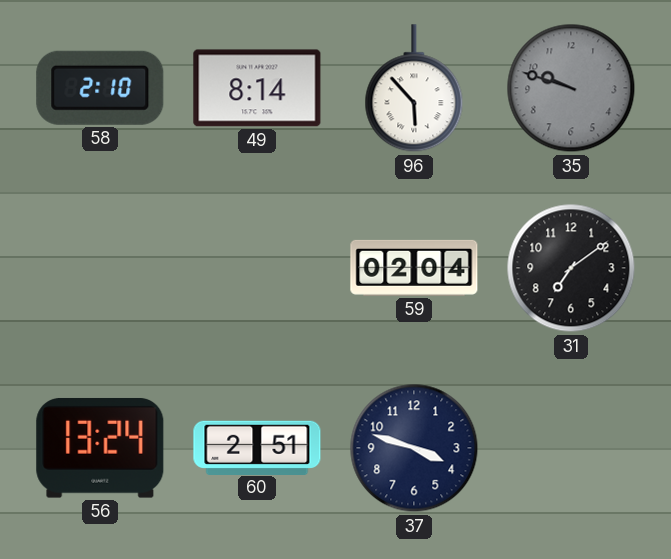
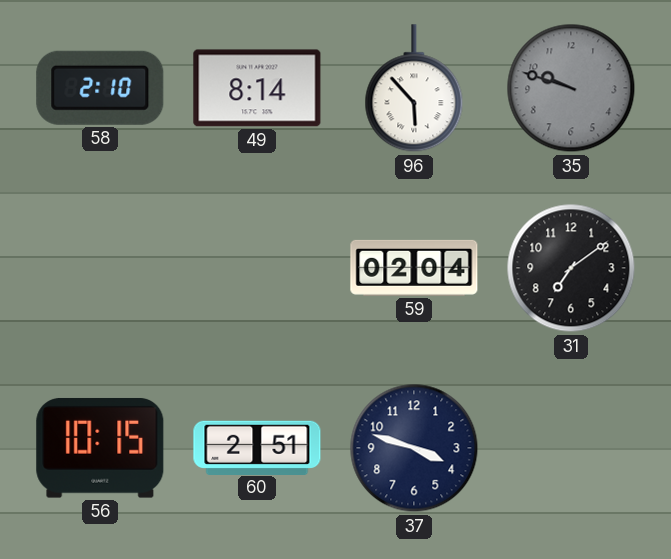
56: 13:24 -> 10:15
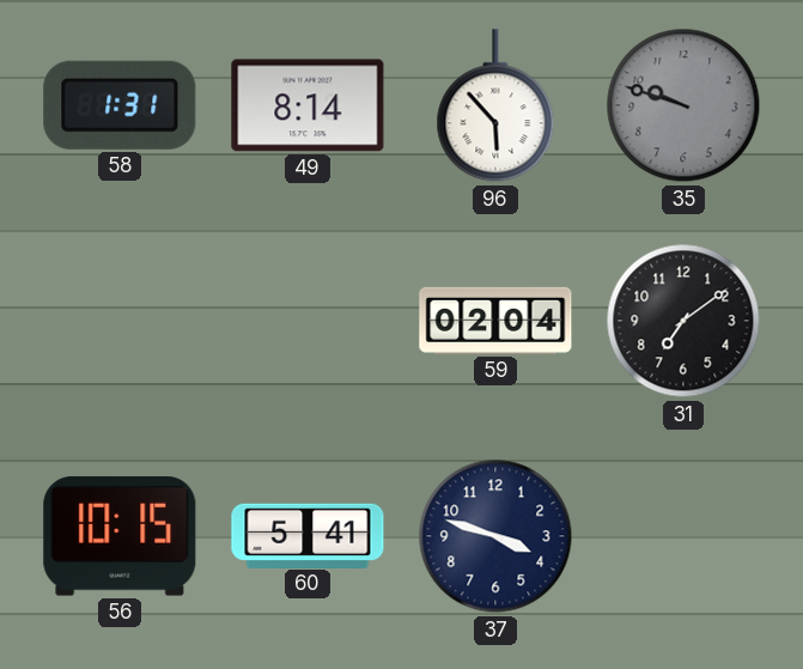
58: 2:10 -> 1:31
60: 2:51 -> 5:41
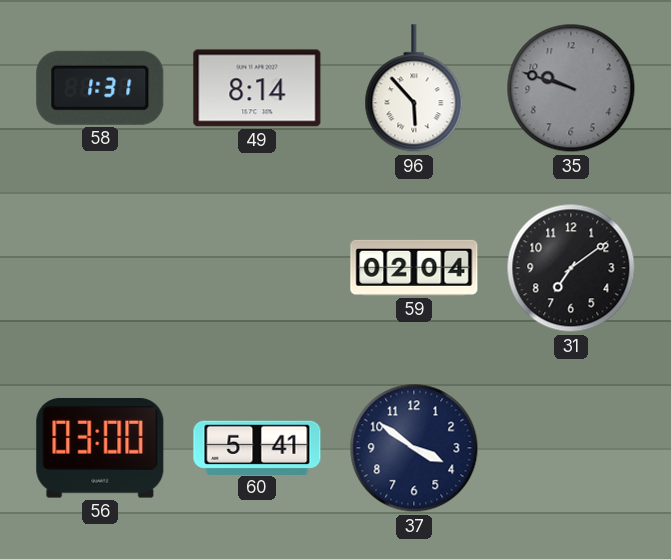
56: 10:15 -> 03:00
37: 3:48 -> 3:51
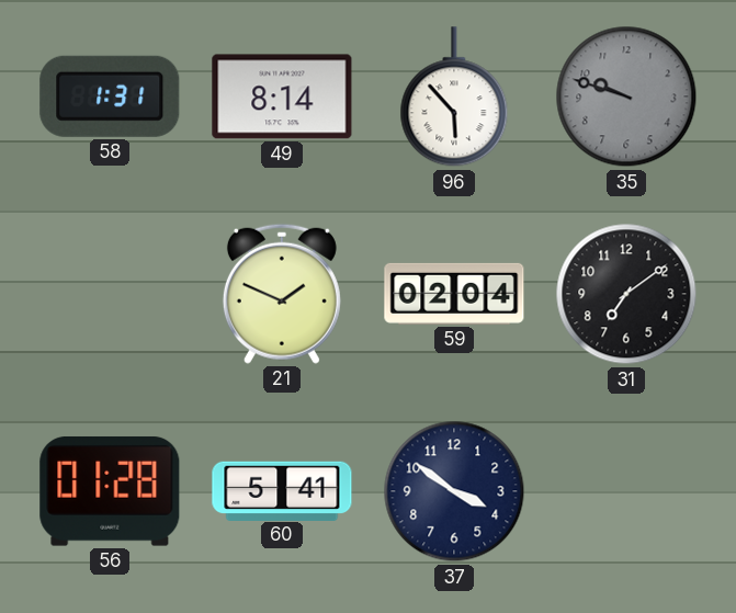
21: none -> 1:49
56: 03:00 -> 01:28
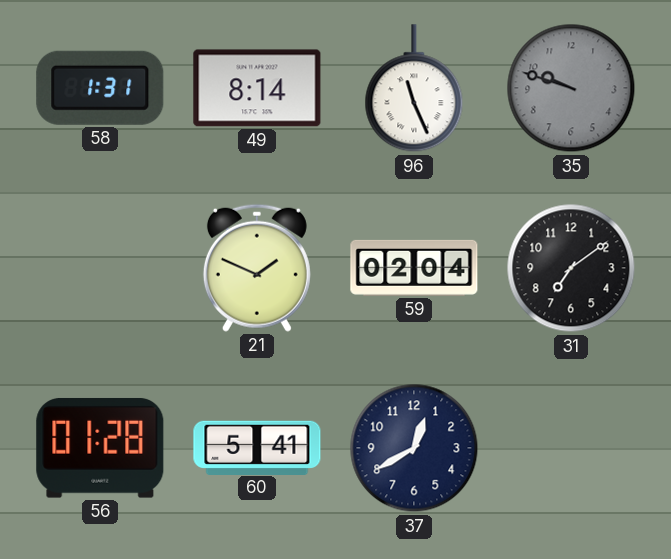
96: 5:53 -> 11:26
37: 3:51 -> 12:40
